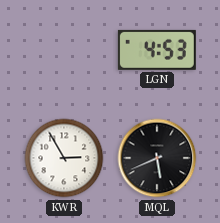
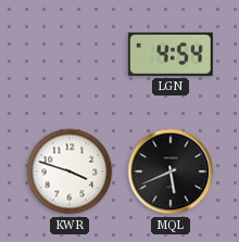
LGN: 4:53 -> 4:54
KWR: 2:55 -> 3:48
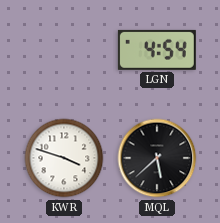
MQL: 5:41 -> 5:38
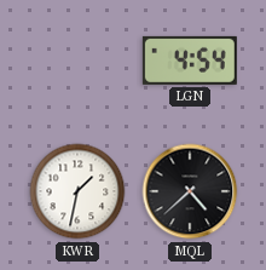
KWR: 3:48 -> 1:32
MQL: 5:38 -> 4:38
